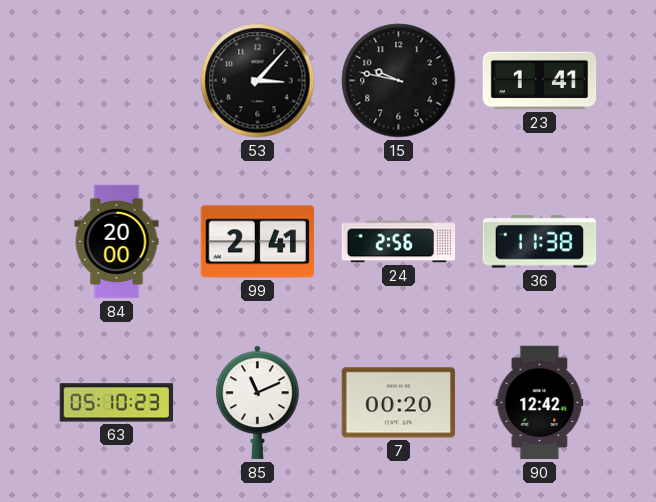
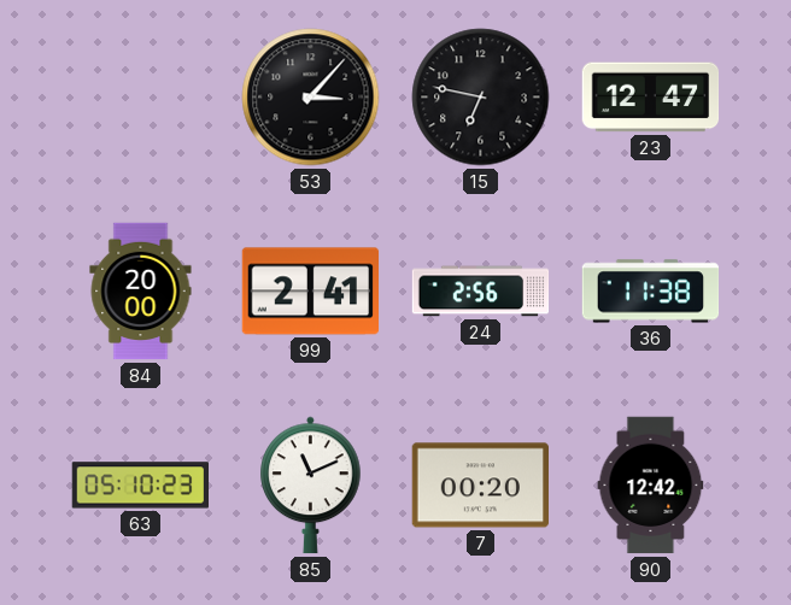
15: 9:47 -> 6:47
23: 1:41 -> 12:47
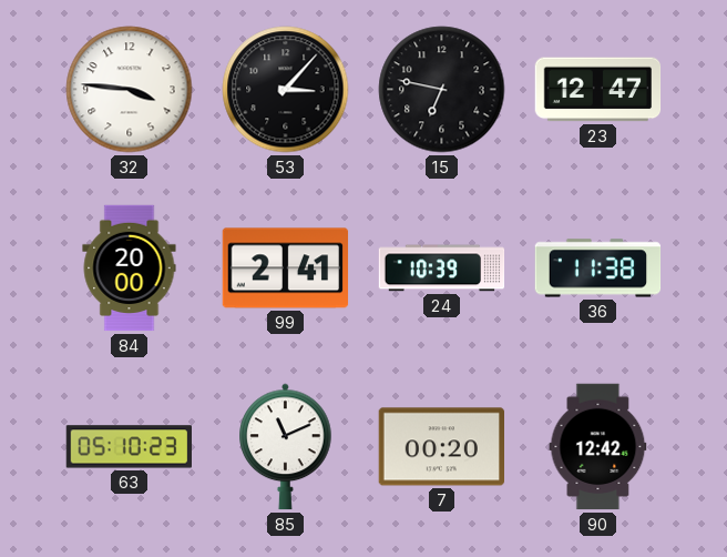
32: none -> 3:46
24: 2:56 -> 10:39
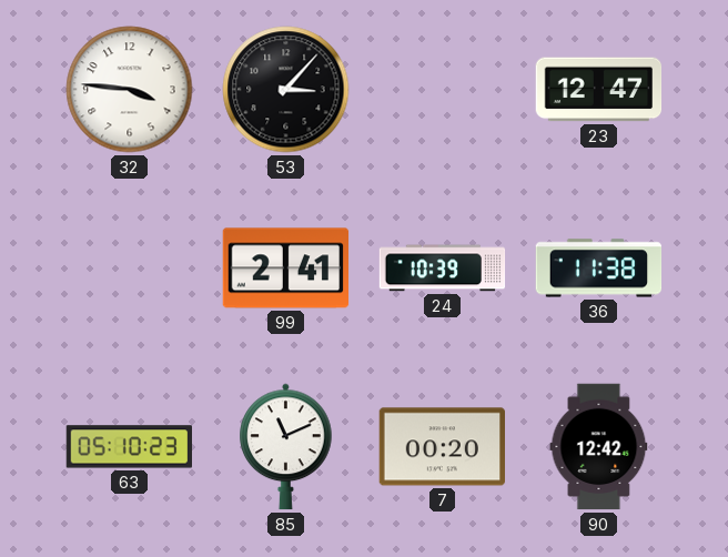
15: 6:47 -> none
84: 20:00 -> none
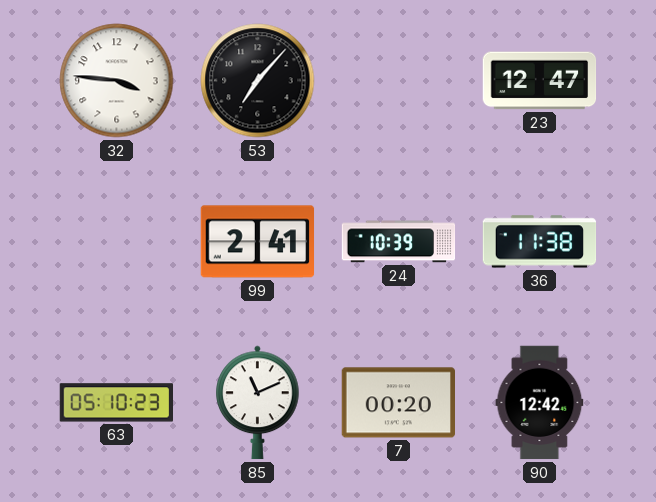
53: 3:07 -> 7:07
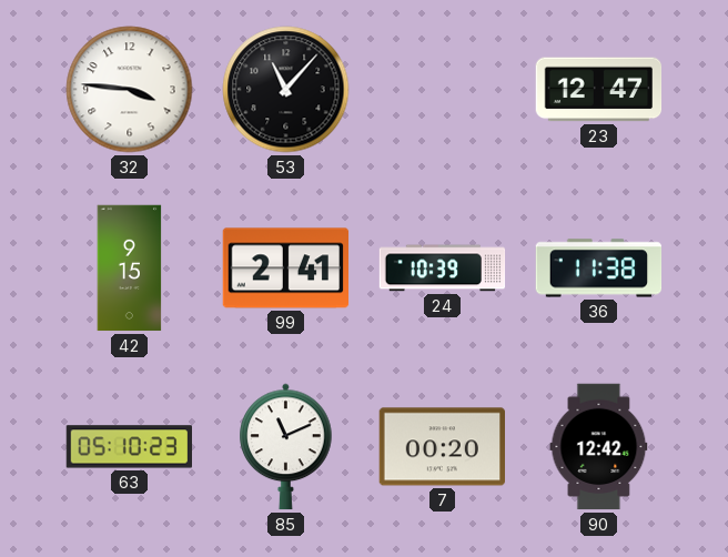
53: 7:07 -> 11:07
42: none -> 9:15
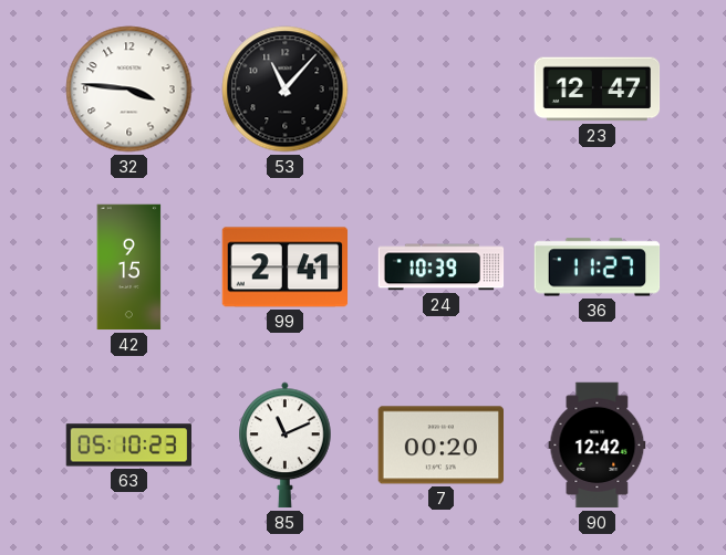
36: 11:38 -> 11:27
